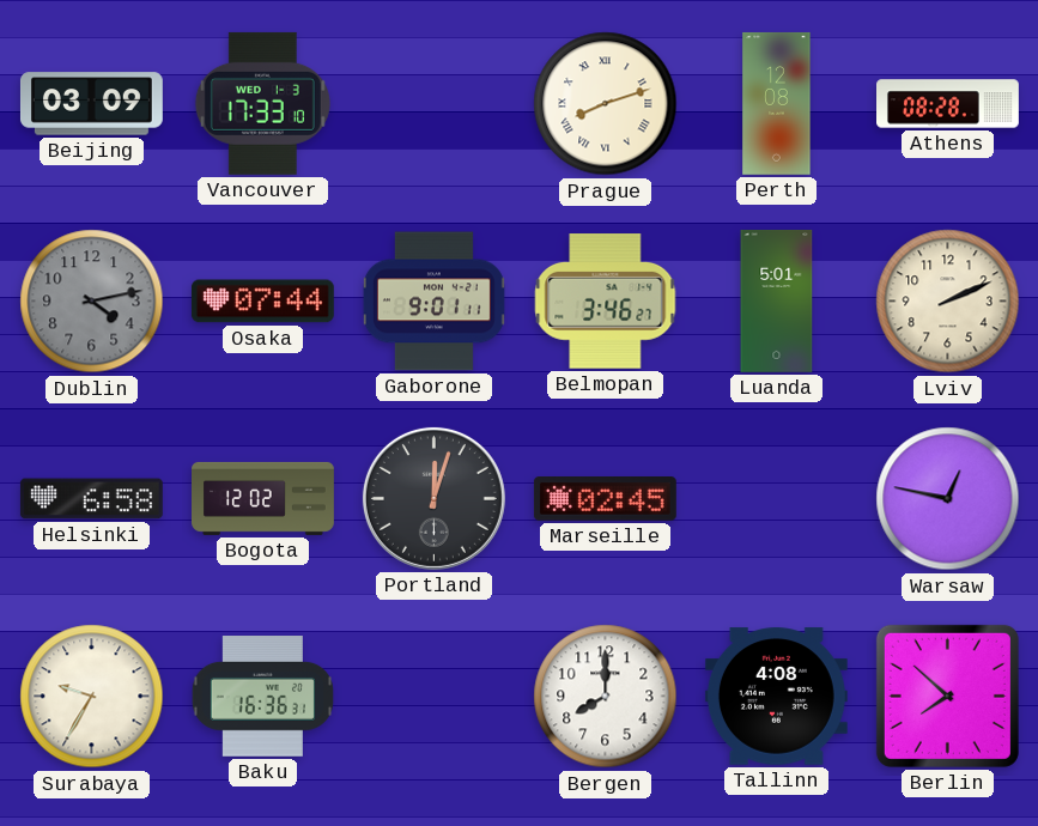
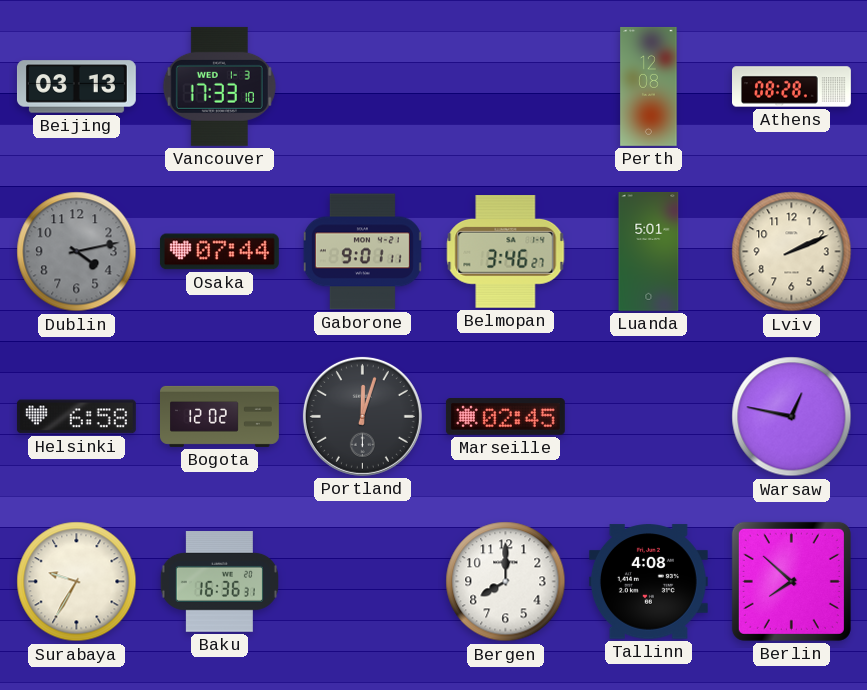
Beijing: 03:09 -> 03:13
Prague: 8:12 -> none
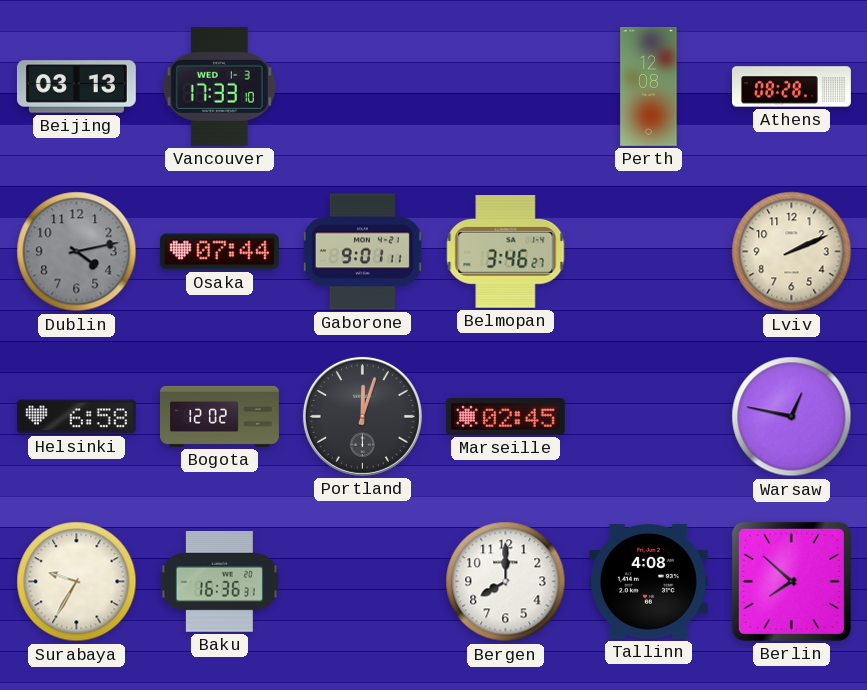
Luanda: 5:01 -> none
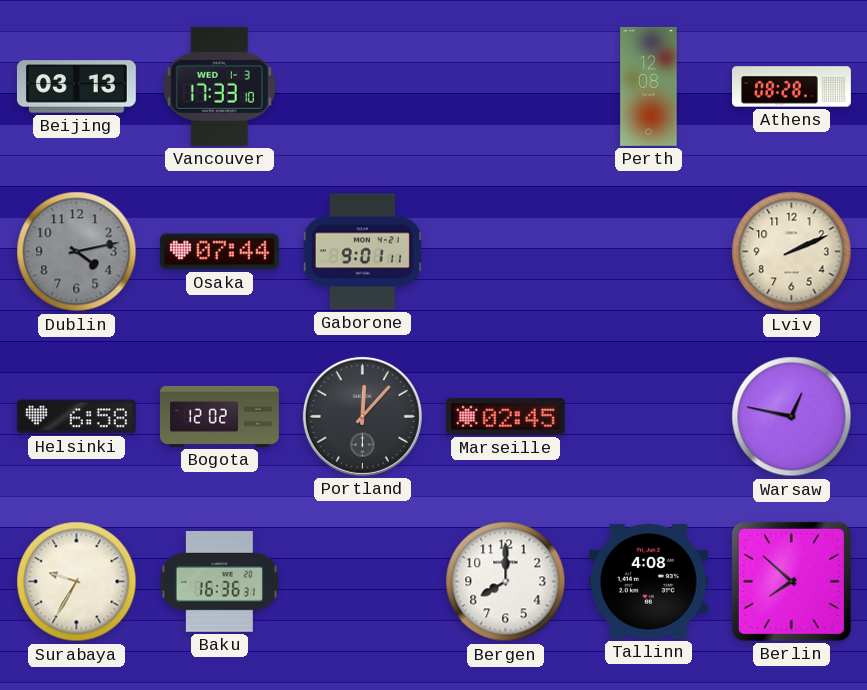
Belmopan: 3:46 -> none
Portland: 12:03 -> 12:07
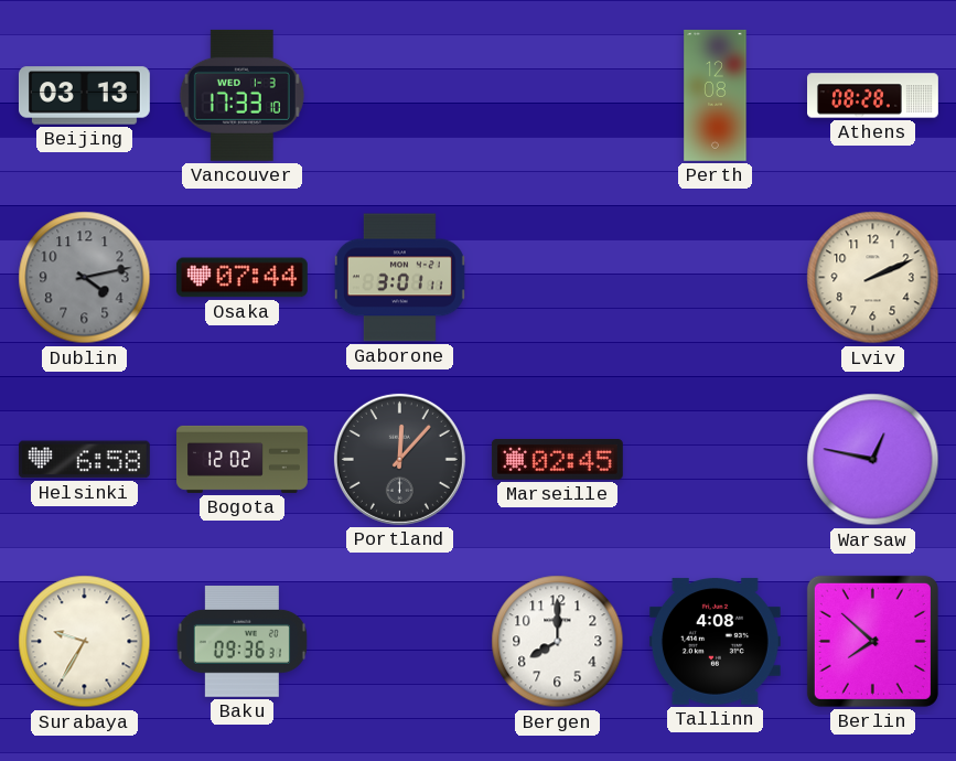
Gaborone: 9:01 -> 3:01
Baku: 16:36 -> 09:36
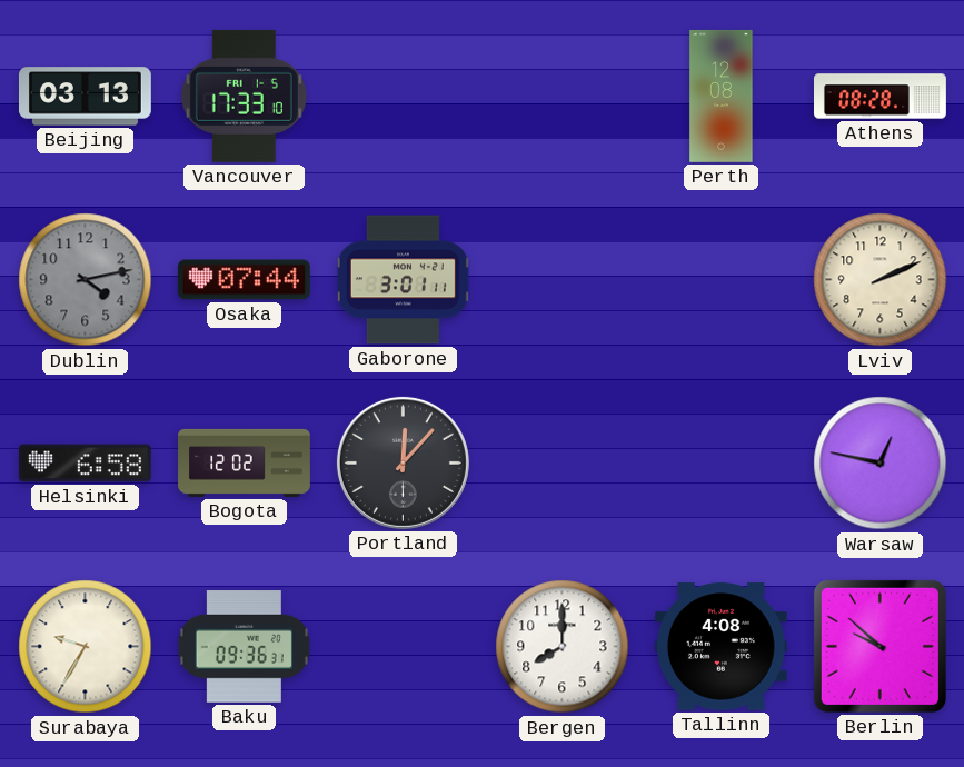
Vancouver date: WED 1-3 -> FRI 1-5
Marseille: 02:45 -> none
Berlin: 7:52 -> 9:52
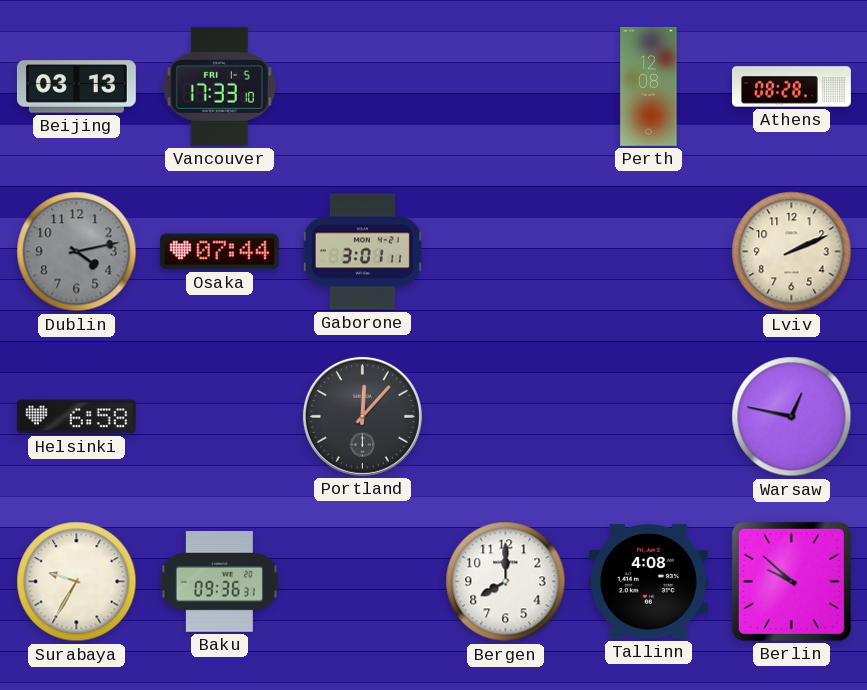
Bogota: 12:02 -> none
